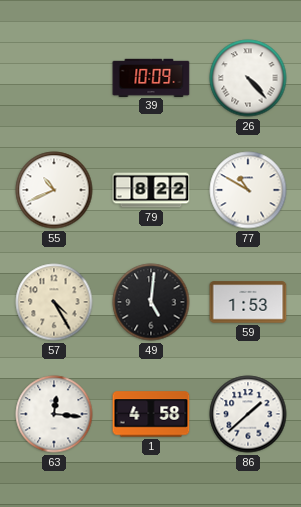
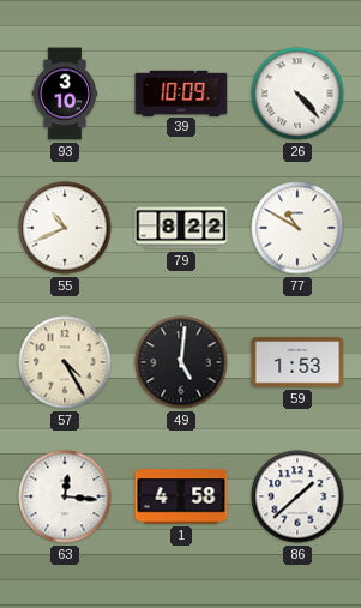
93: none -> 3:10
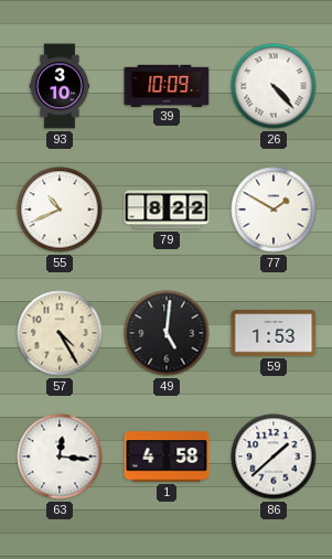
77: 10:50 -> 1:50
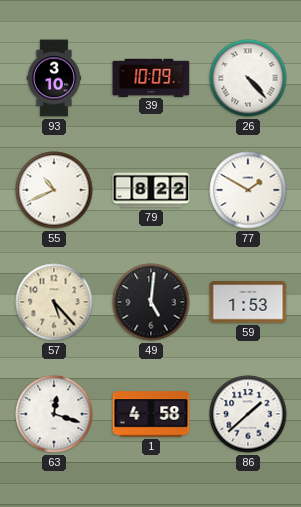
57: 4:25 -> 5:23
63: 12:16 -> 12:18
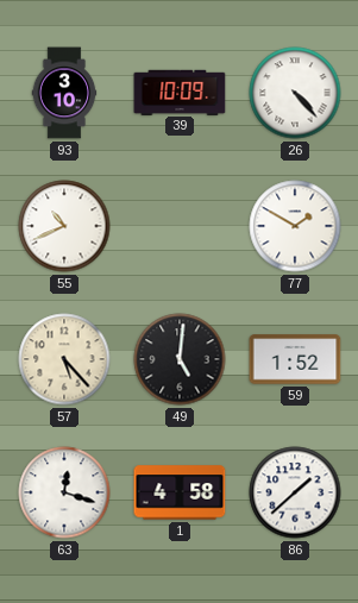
79: 8:22 -> none
59: 1:53 -> 1:52
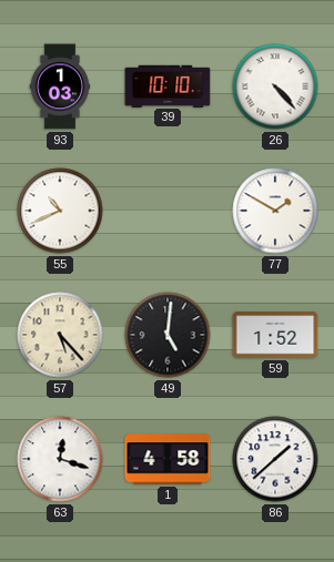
93: 3:10 -> 1:03
39: 10:09 -> 10:10
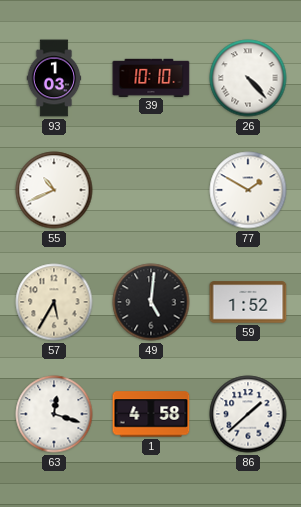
57: 5:23 -> 5:35
